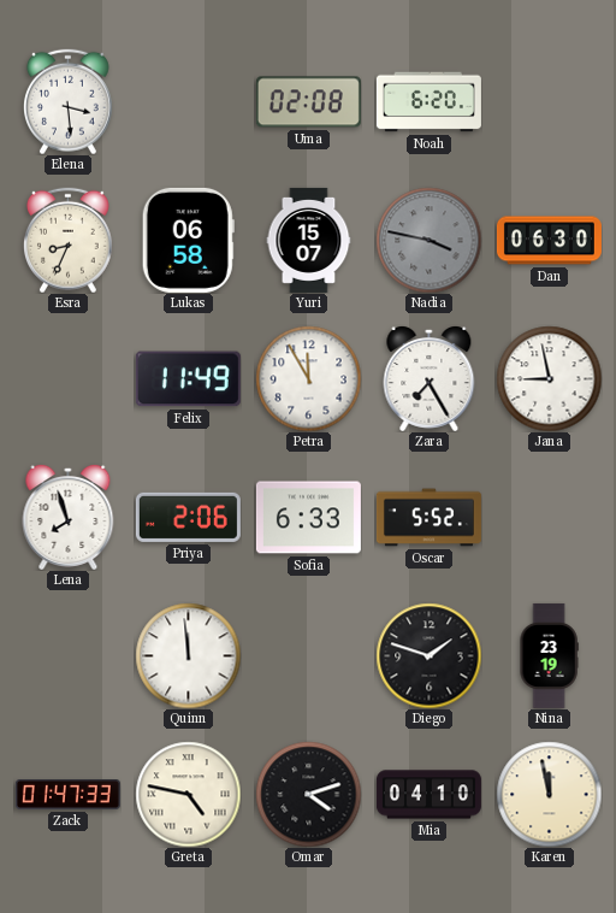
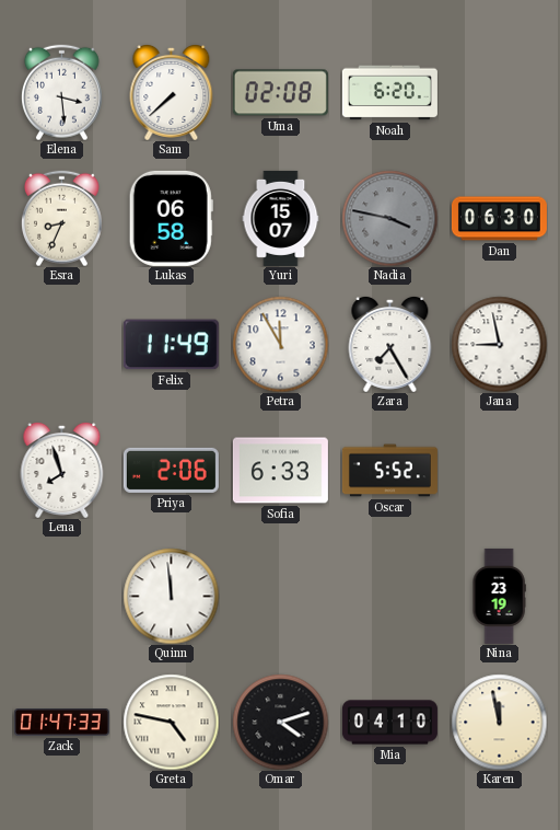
Sam: none -> 7:38
Diego: 1:48 -> none
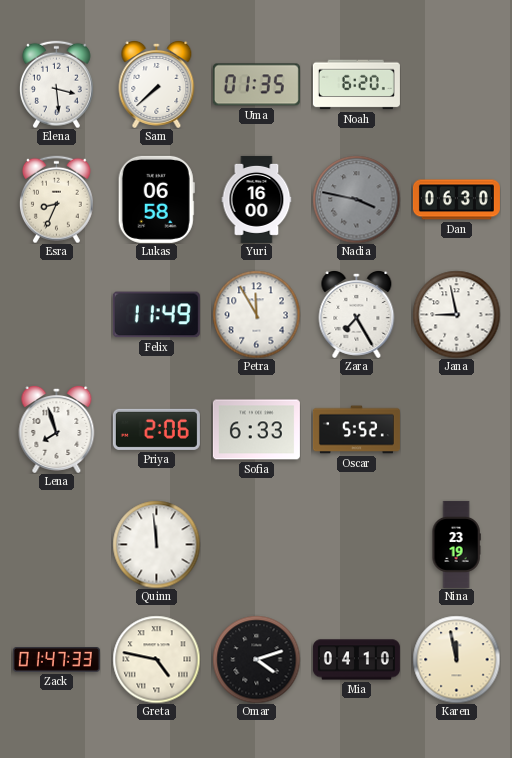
Uma: 02:08 -> 01:35
Yuri: 15:07 -> 16:00
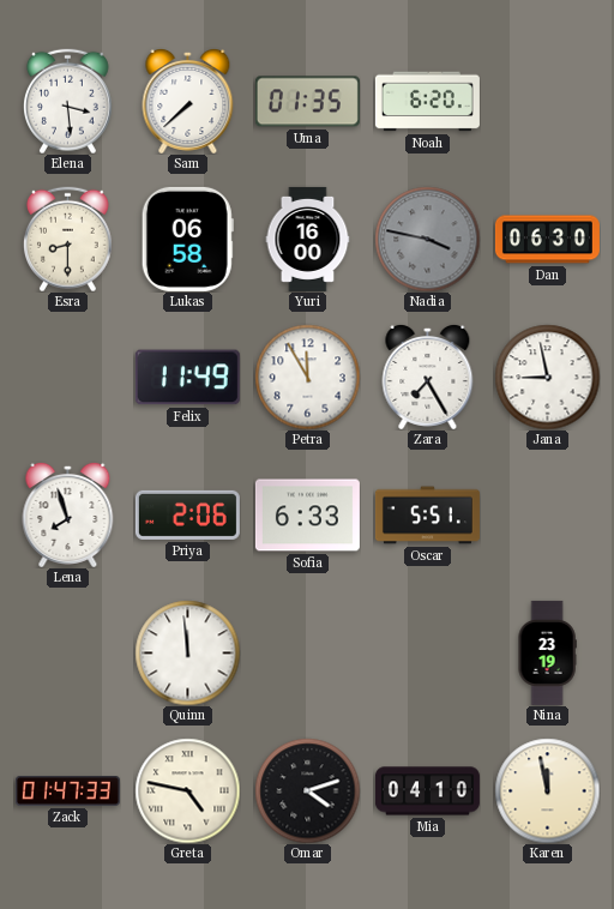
Esra: 8:34 -> 8:30
Oscar: 5:52 -> 5:51
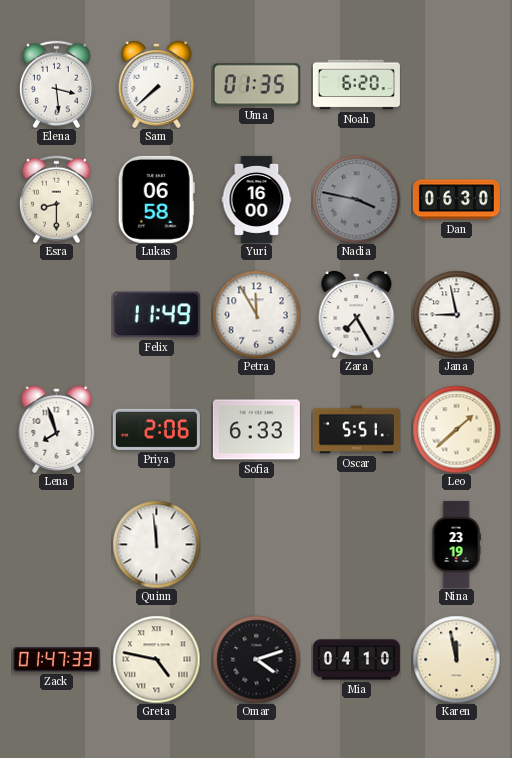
Leo: none -> 1:38
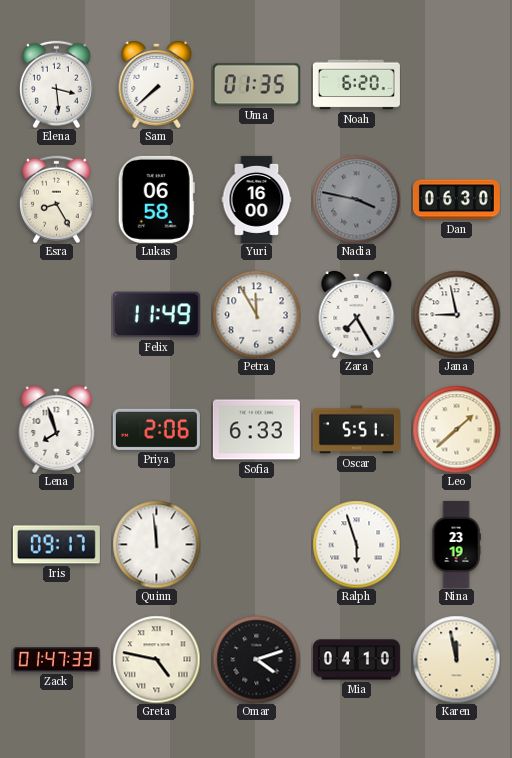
Esra: 8:30 -> 8:25
Iris: none -> 09:17
Ralph: none -> 5:57
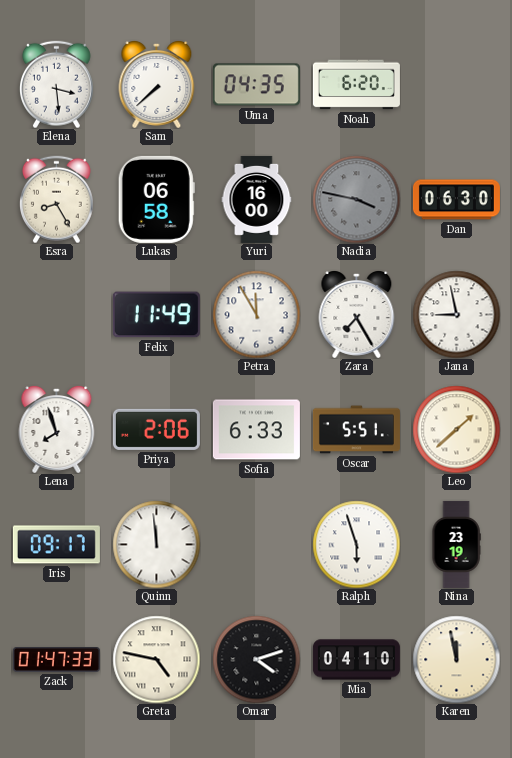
Uma: 01:35 -> 04:35
